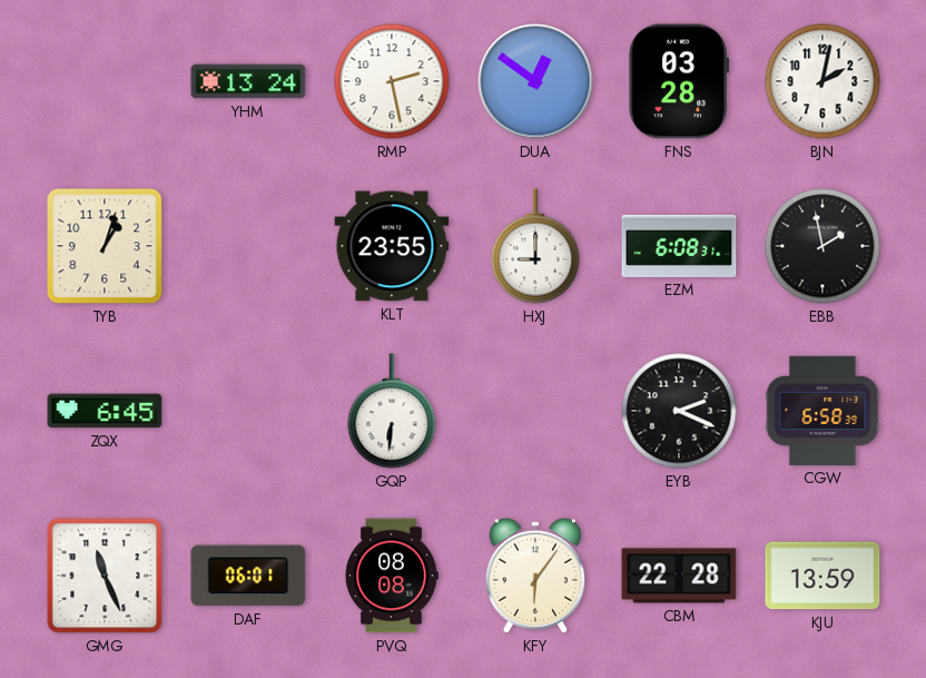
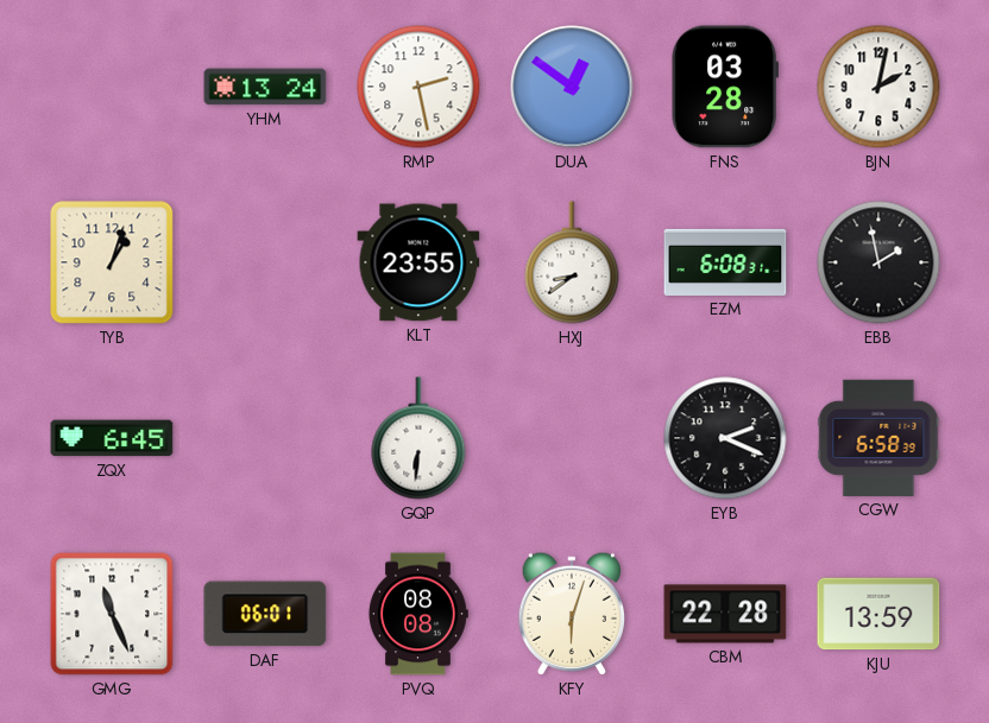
HXJ: 9:00 -> 8:39
KFY: 6:06 -> 6:03
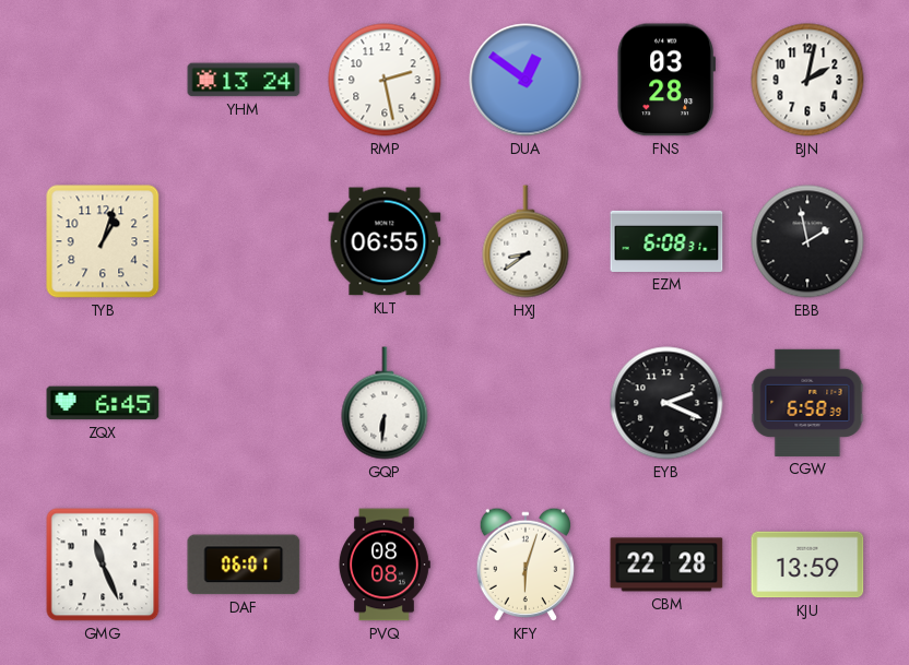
KLT: 23:55 -> 06:55
